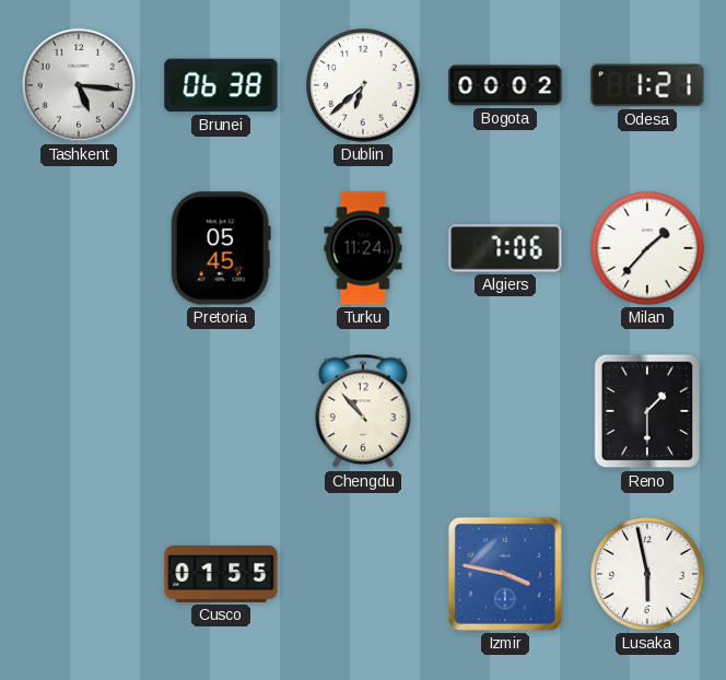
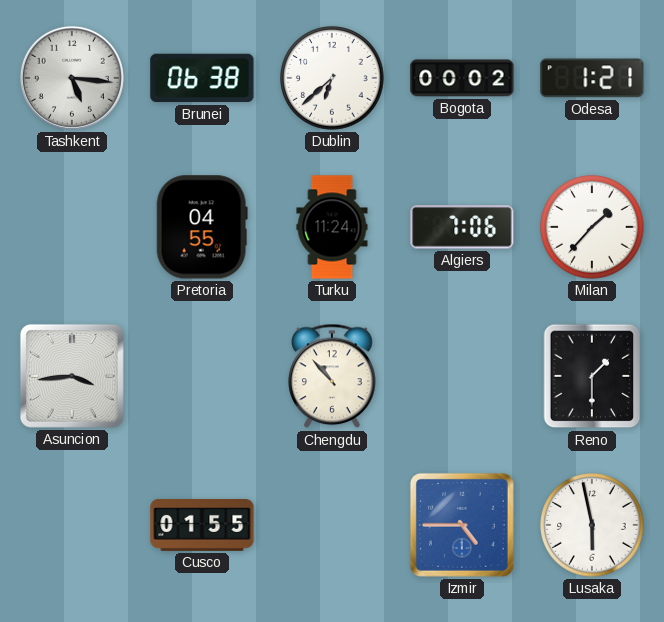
Pretoria: 05:45 -> 04:55
Asuncion: none -> 3:44
Izmir: 3:47 -> 4:45
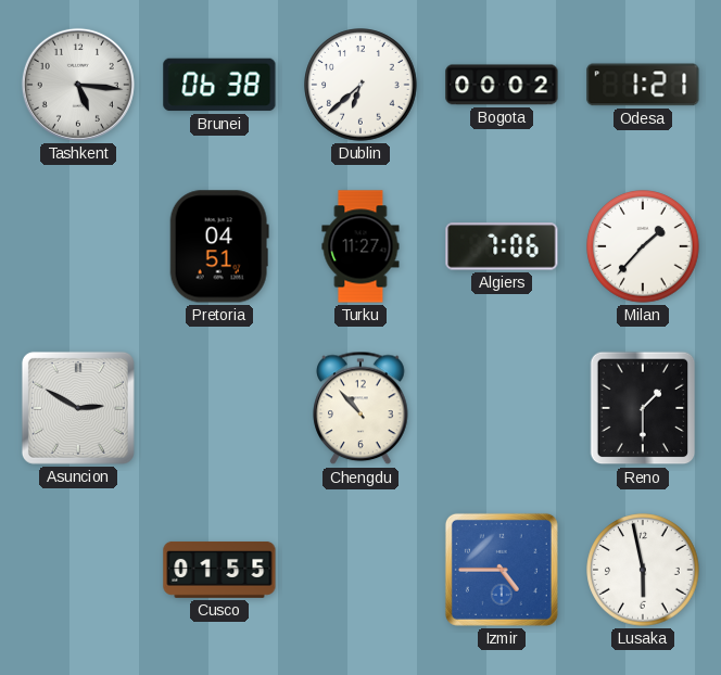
Pretoria: 04:55 -> 04:51
Turku: 11:24 -> 11:27
Asuncion: 3:44 -> 2:50
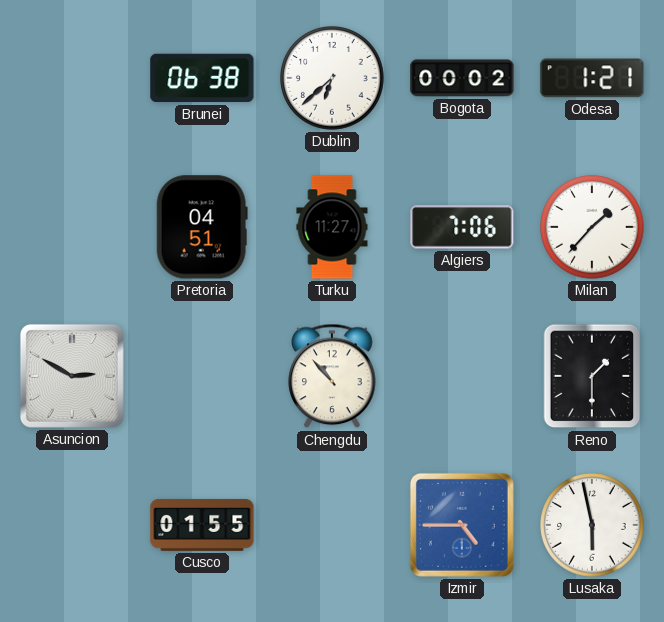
Tashkent: 5:16 -> none
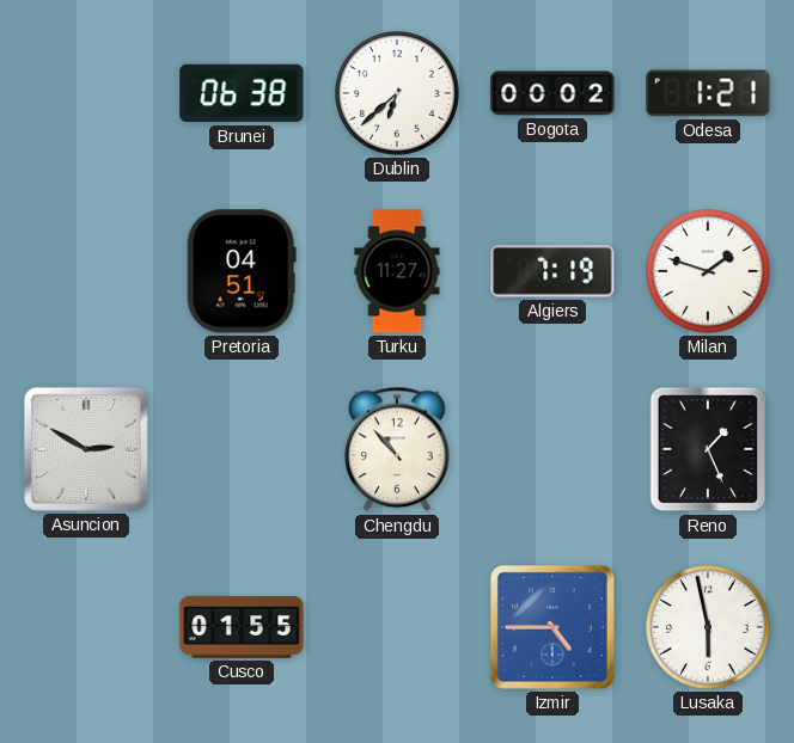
Algiers: 7:06 -> 7:19
Milan: 1:37 -> 1:48
Reno: 1:30 -> 1:26
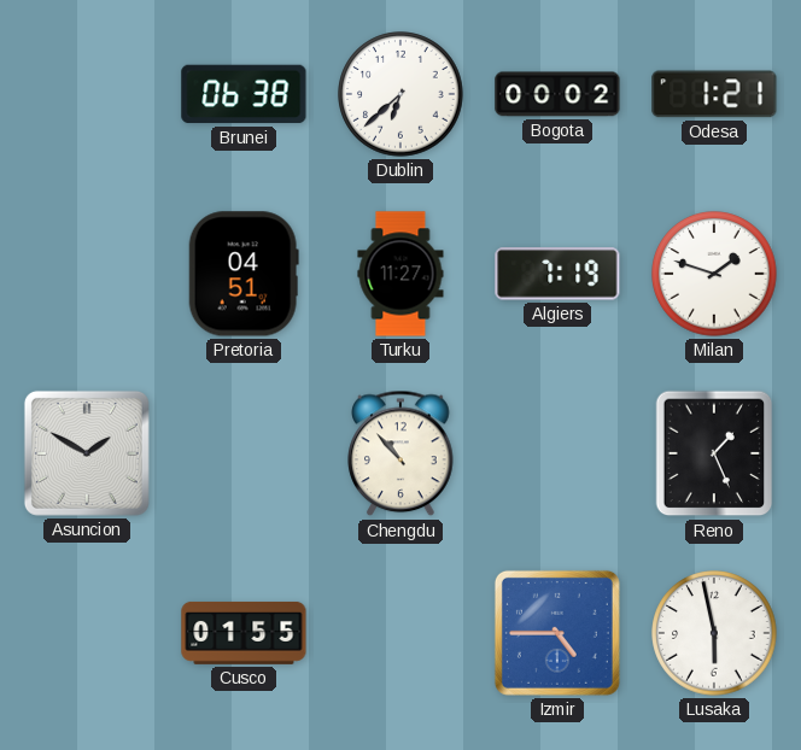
Asuncion: 2:50 -> 1:50
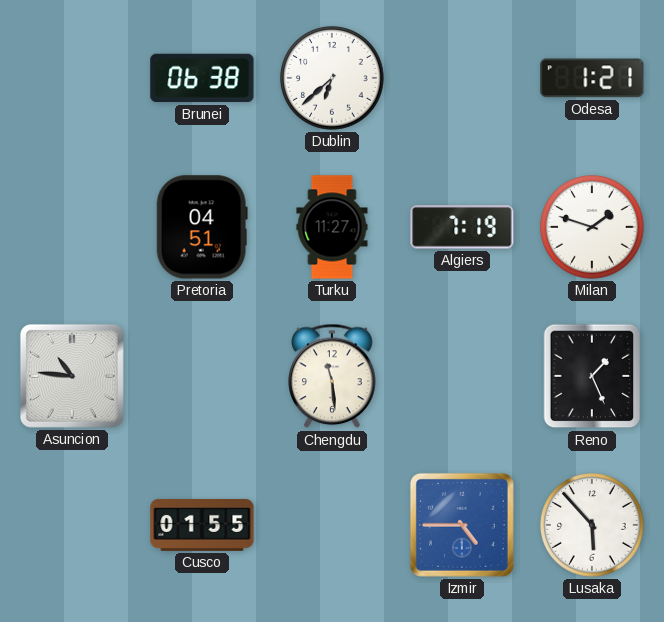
Bogota: 00:02 -> none
Asuncion: 1:50 -> 10:46
Chengdu: 10:53 -> 11:29
Lusaka: 5:58 -> 5:53
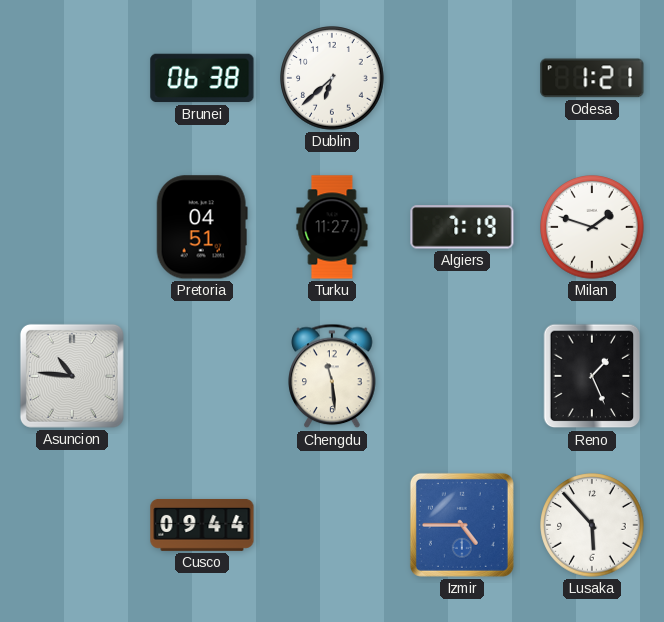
Cusco: 01:55 -> 09:44
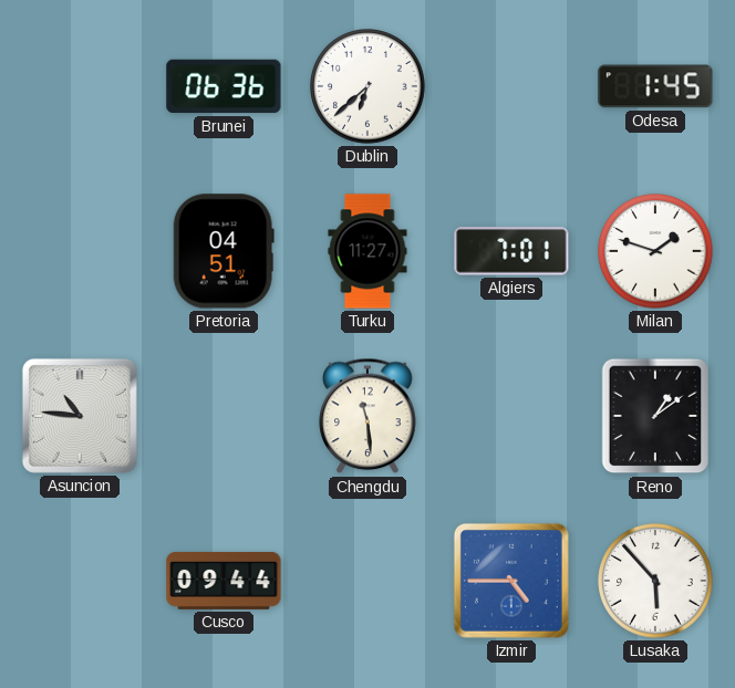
Brunei: 06:38 -> 06:36
Odesa: 1:21 -> 1:45
Algiers: 7:19 -> 7:01
Reno: 1:26 -> 1:09
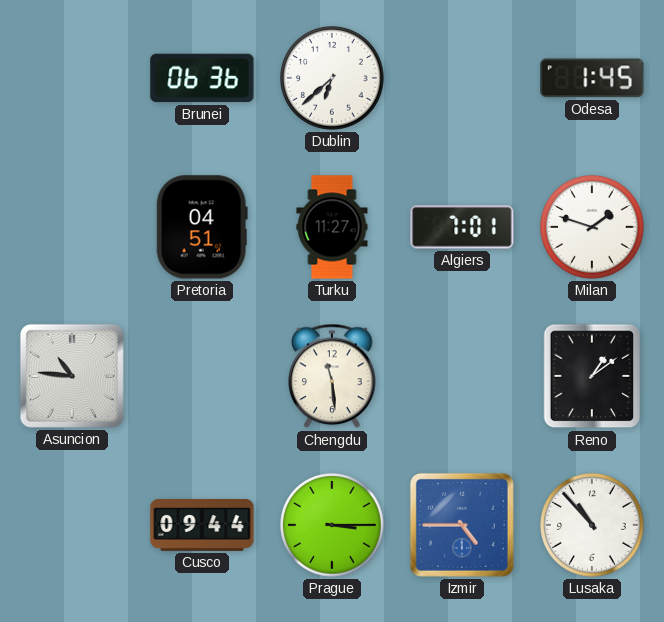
Prague: none -> 3:15
Lusaka: 5:53 -> 10:53
